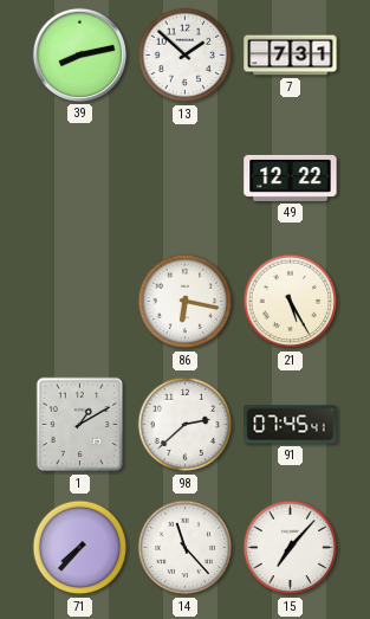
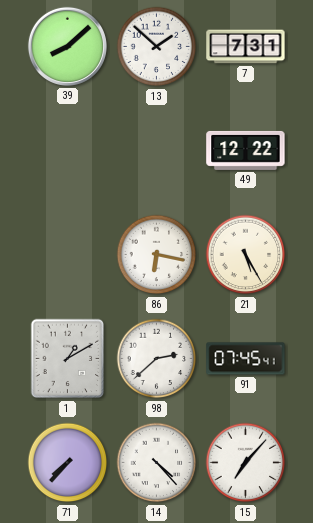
39: 8:13 -> 8:08
14: 11:23 -> 4:23
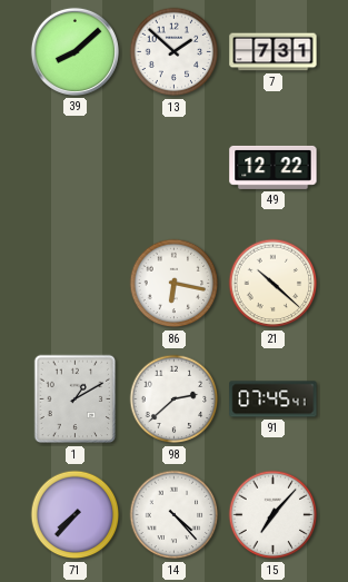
21: 5:25 -> 10:22
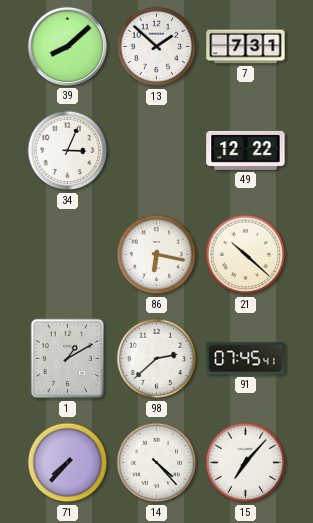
34: none -> 3:04
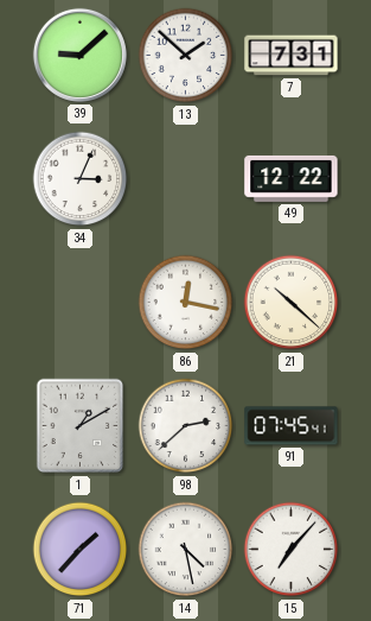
39: 8:08 -> 9:08
86: 6:17 -> 12:17
71: 7:37 -> 1:37
14: 4:23 -> 4:28
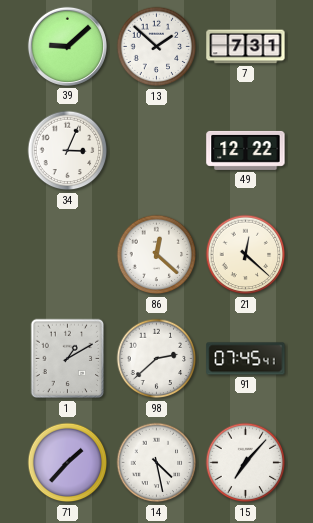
86: 12:17 -> 12:22
21: 10:22 -> 12:22
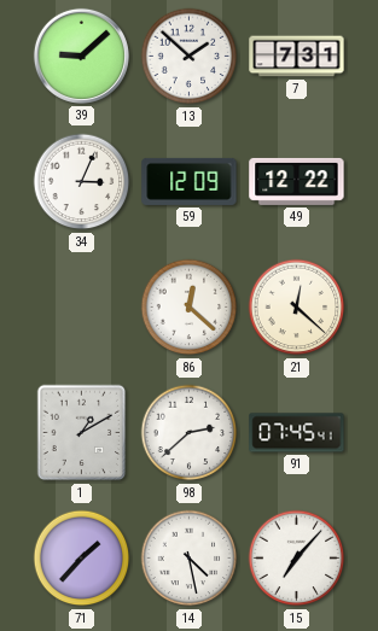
59: none -> 12:09
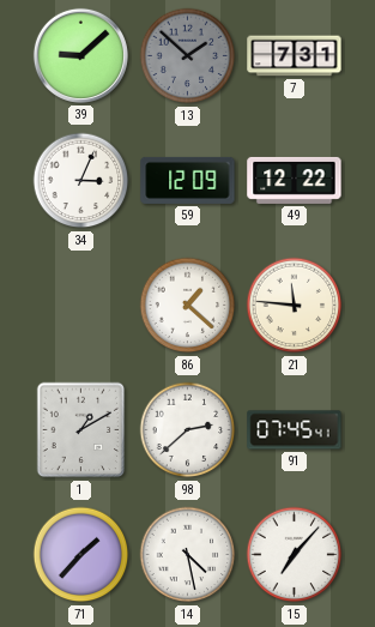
13 dial: white -> grey
86: 12:22 -> 1:22
21: 12:22 -> 11:46
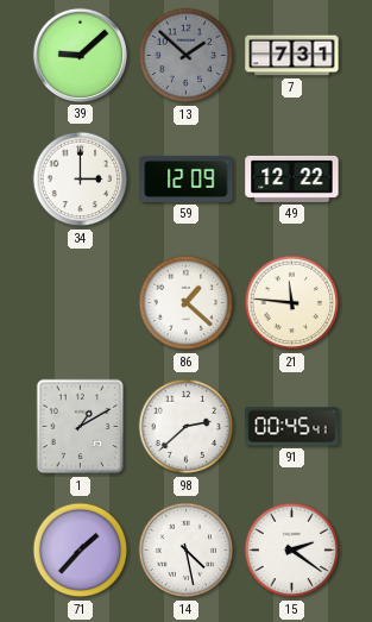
34: 3:04 -> 3:00
91: 07:45 -> 00:45
15: 7:07 -> 2:21
